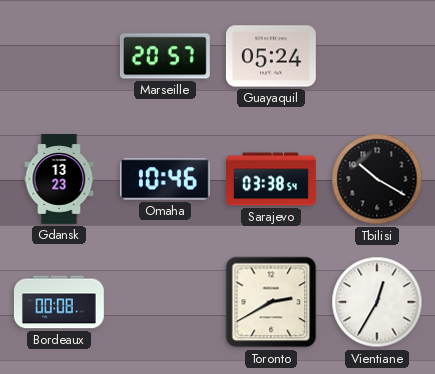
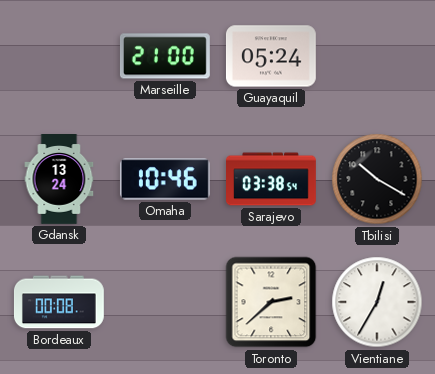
Marseille: 20:57 -> 21:00
Gdansk: 13:23 -> 13:24
Toronto: 2:40 -> 2:38
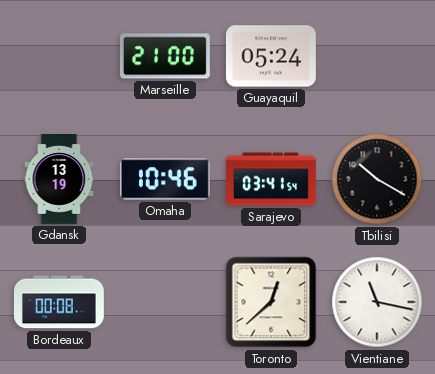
Gdansk: 13:24 -> 13:19
Sarajevo: 03:38 -> 03:41
Toronto: 2:38 -> 12:38
Vientiane: 12:35 -> 11:17
